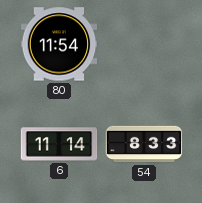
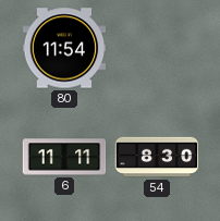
6: 11:14 -> 11:11
54: 8:33 -> 8:30
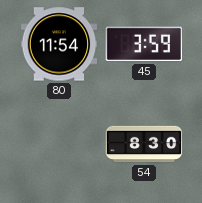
45: none -> 3:59
6: 11:11 -> none
